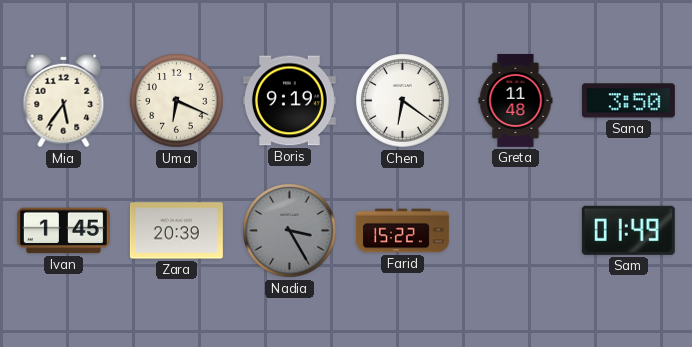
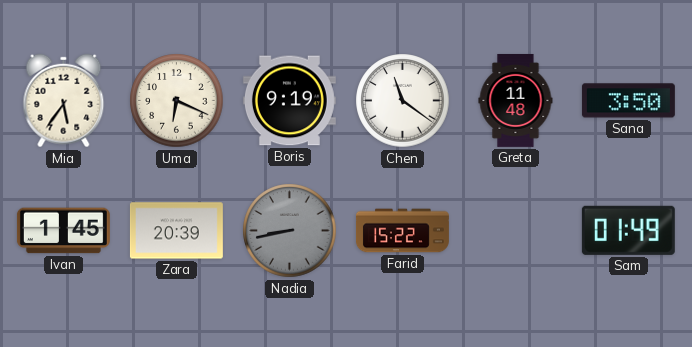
Chen: 6:21 -> 11:21
Nadia: 3:25 -> 8:43
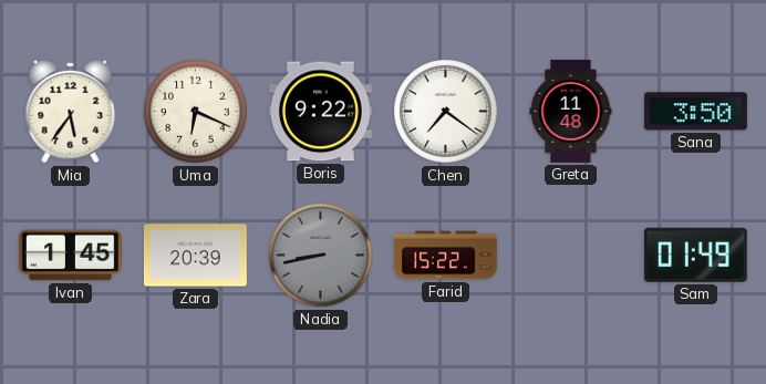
Boris: 9:19 -> 9:22
Chen: 11:21 -> 7:21
